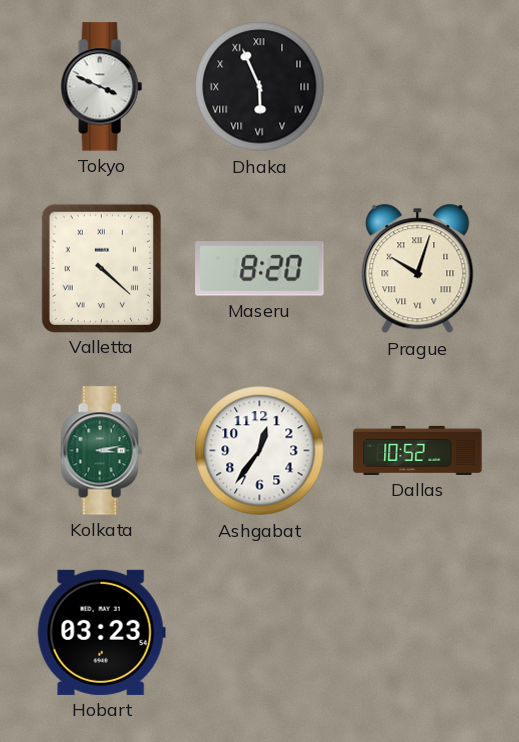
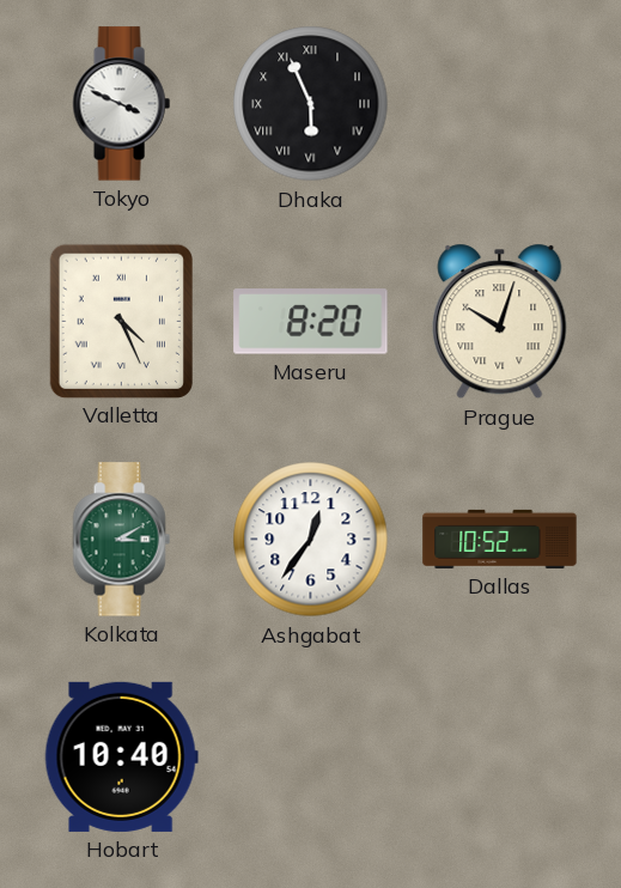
Valletta: 4:22 -> 4:26
Kolkata: 3:13 -> 3:10
Hobart: 03:23 -> 10:40
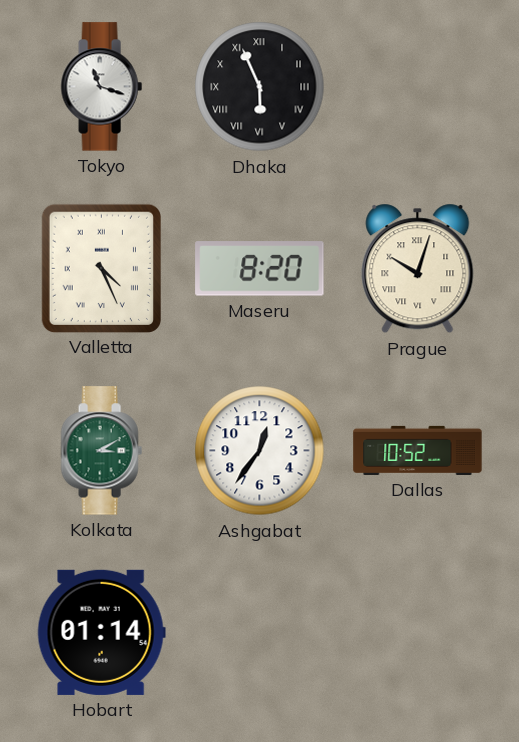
Tokyo: 3:49 -> 11:18
Hobart: 10:40 -> 01:14
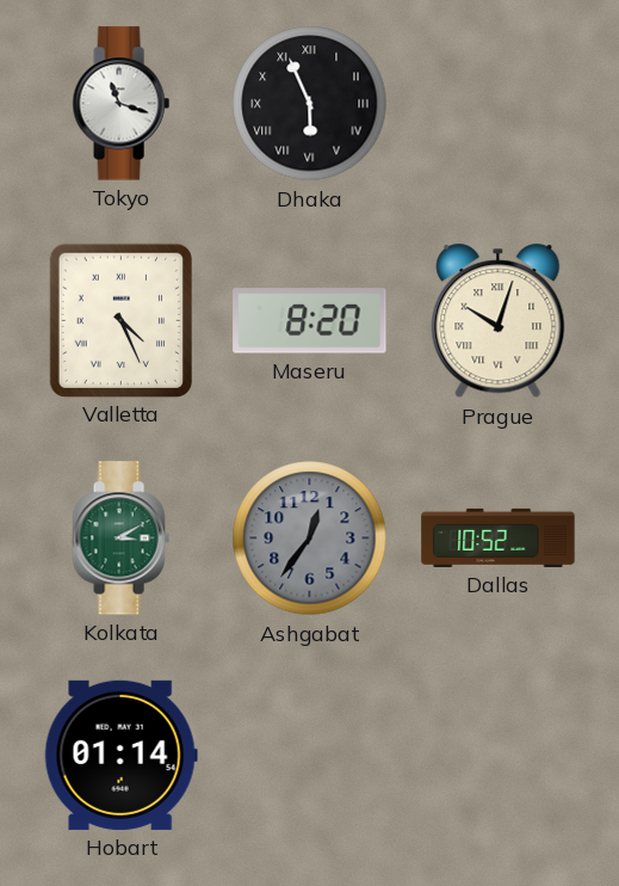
Ashgabat dial: white -> grey
